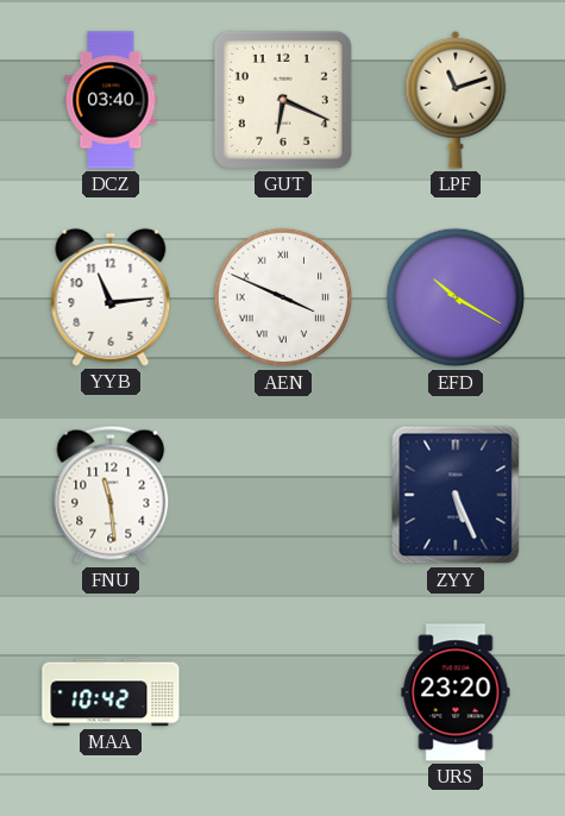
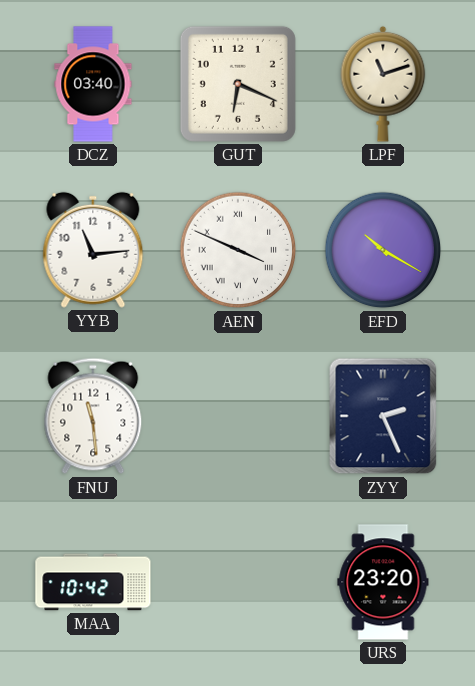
ZYY: 5:26 -> 2:26
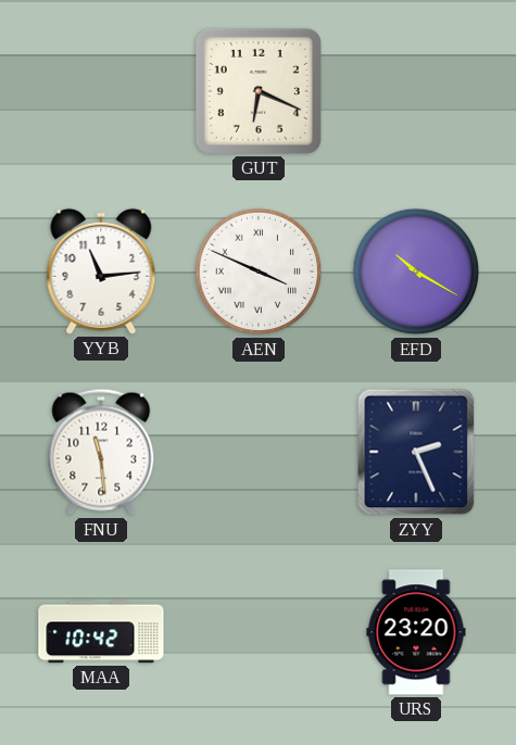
DCZ: 03:40 -> none
LPF: 11:12 -> none
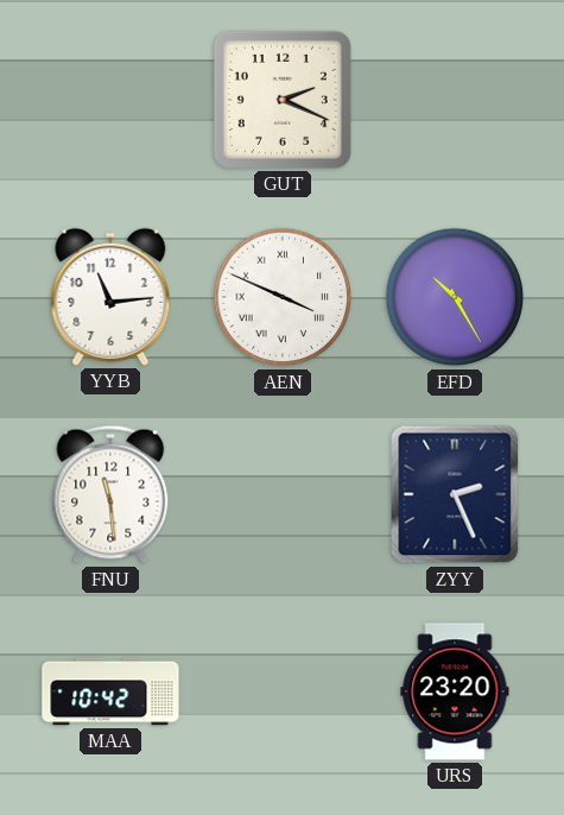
GUT: 6:19 -> 2:19
EFD: 10:20 -> 10:25
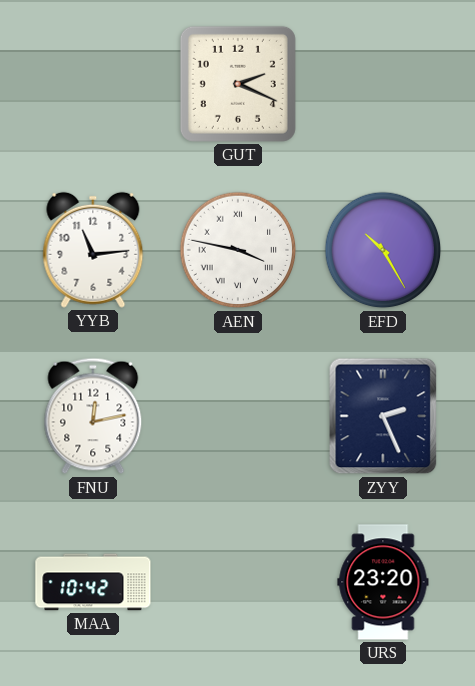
AEN: 3:49 -> 3:47
FNU: 11:29 -> 12:13
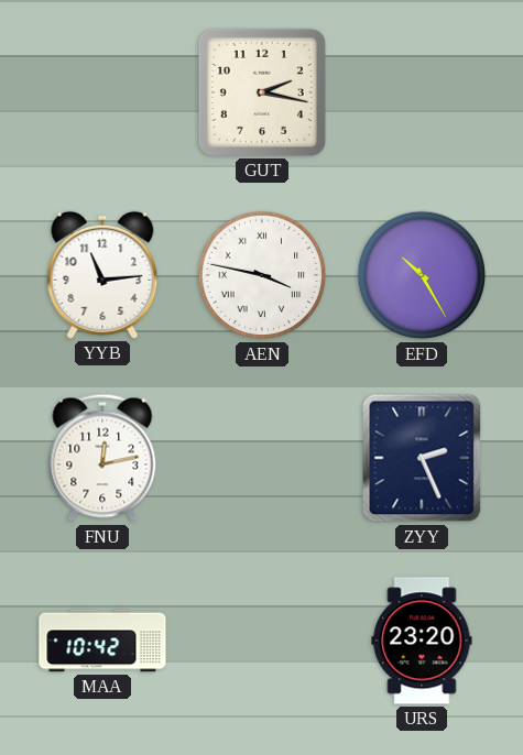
GUT: 2:19 -> 2:17
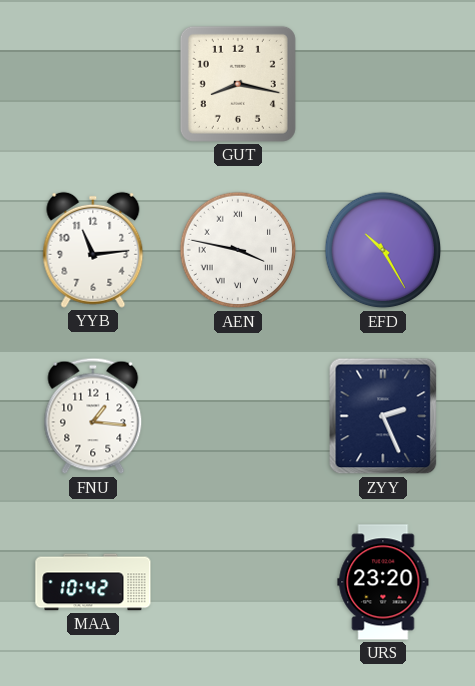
GUT: 2:17 -> 8:17
FNU: 12:13 -> 1:16
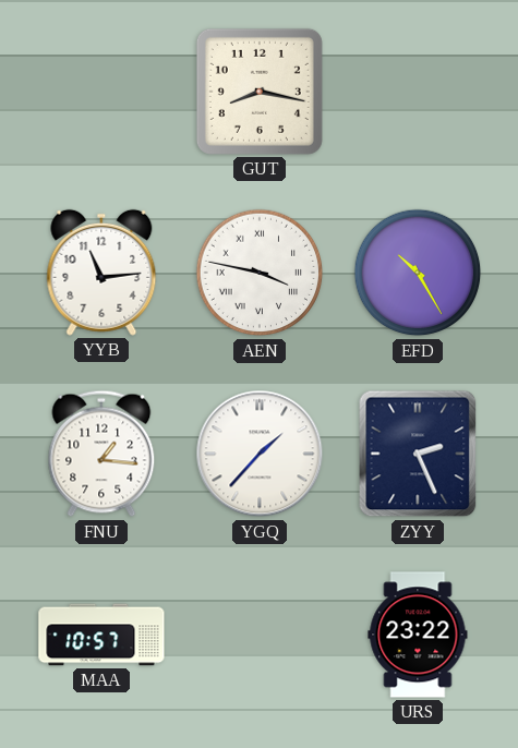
YGQ: none -> 1:37
MAA: 10:42 -> 10:57
URS: 23:20 -> 23:22
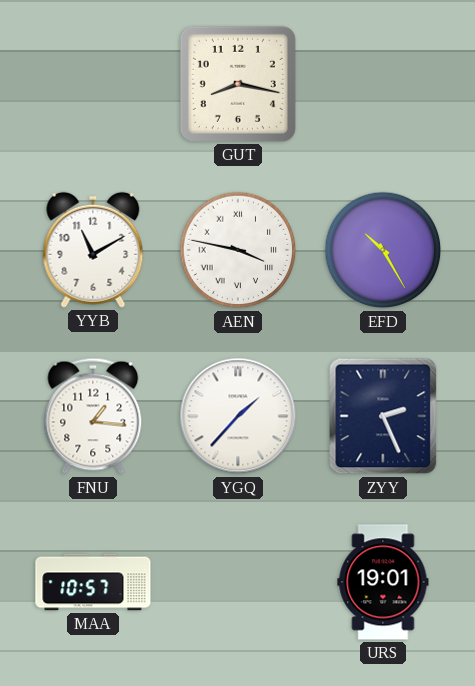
YYB: 11:14 -> 11:10
URS: 23:22 -> 19:01
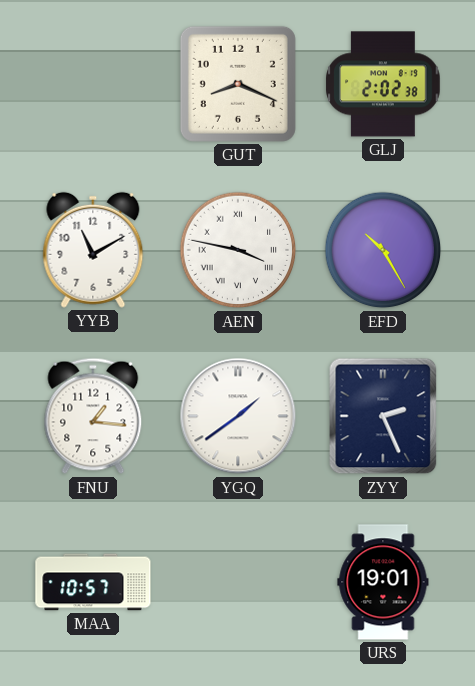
GUT: 8:17 -> 8:19
GLJ: none -> 2:02
YGQ: 1:37 -> 1:39
